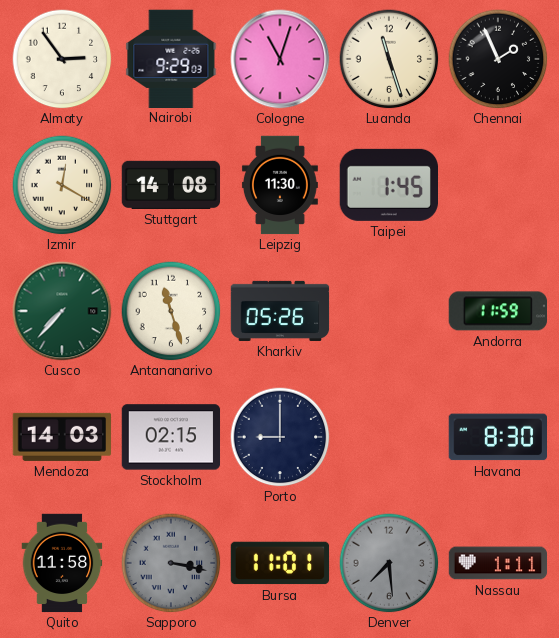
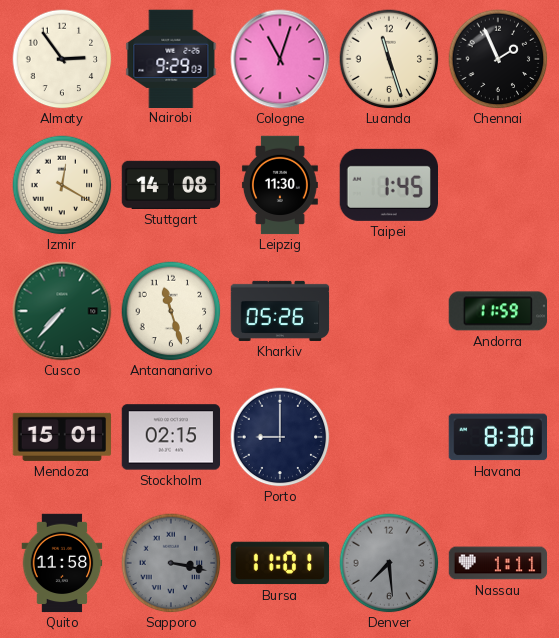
Mendoza: 14:03 -> 15:01
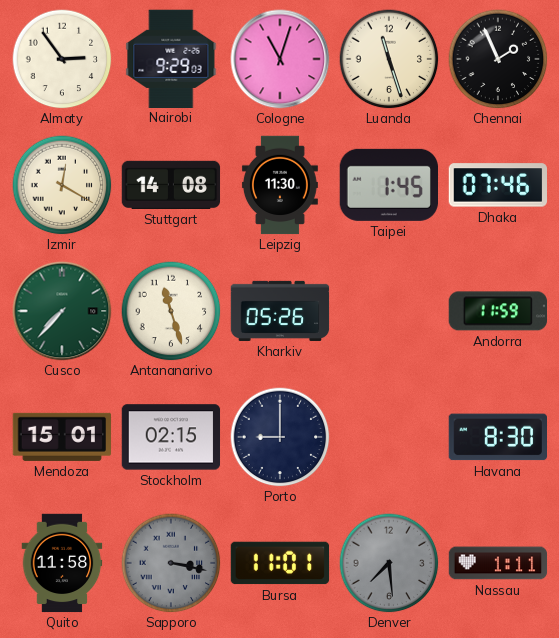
Dhaka: none -> 07:46
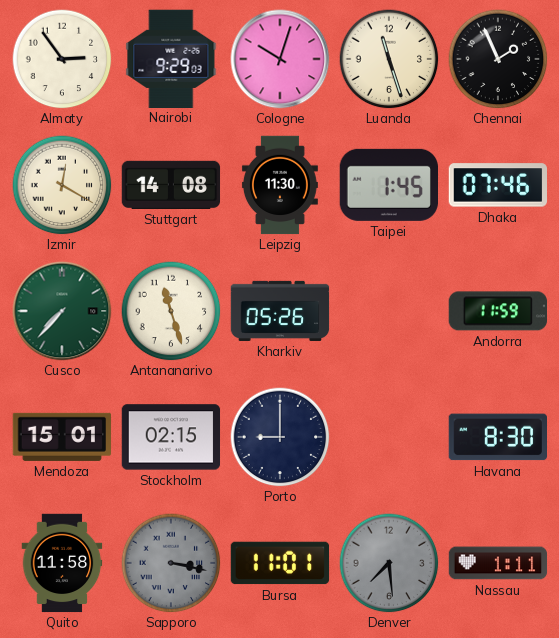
Cologne: 11:03 -> 10:03
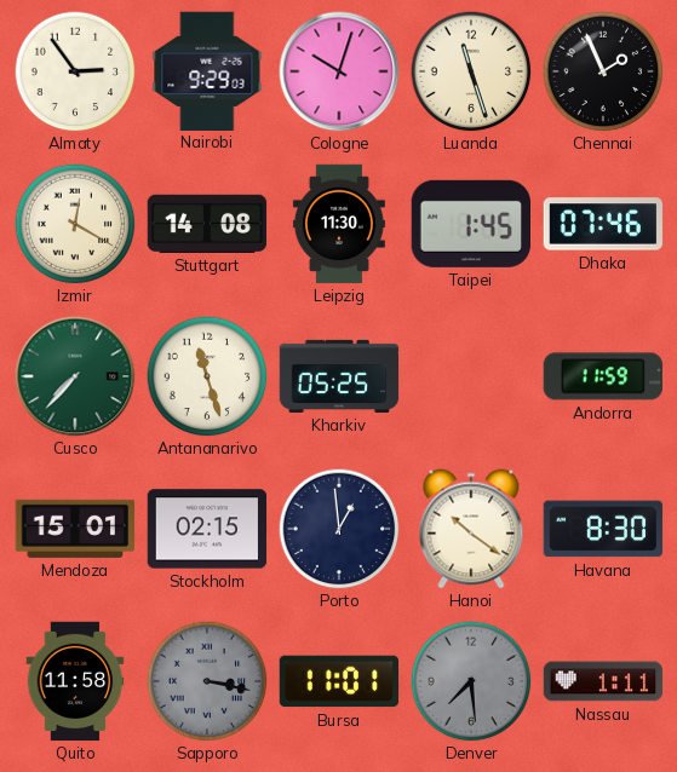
Kharkiv: 05:26 -> 05:25
Porto: 9:00 -> 12:59
Hanoi: none -> 10:21
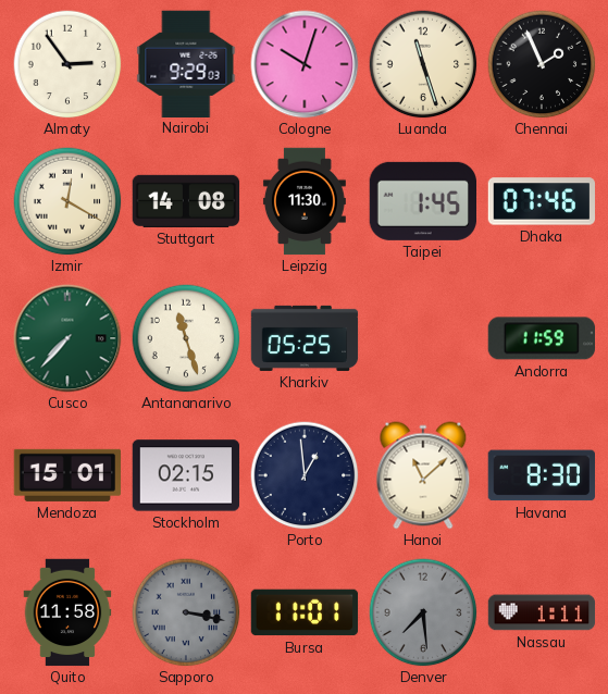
Hanoi: 10:21 -> 11:08
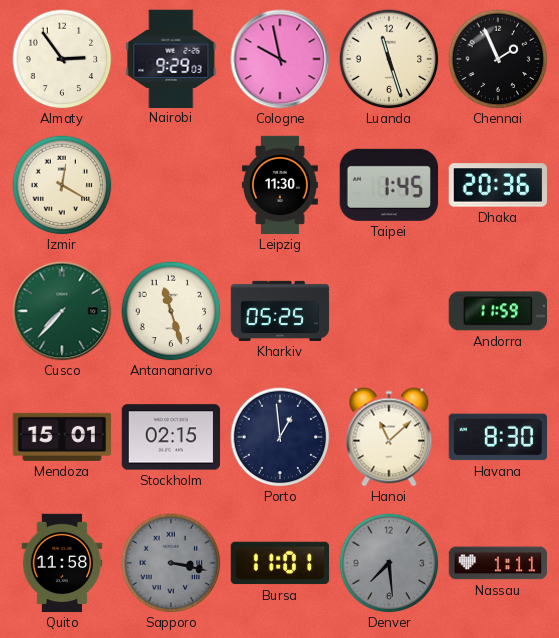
Cologne: 10:03 -> 9:58
Stuttgart: 14:08 -> none
Dhaka: 07:46 -> 20:36
